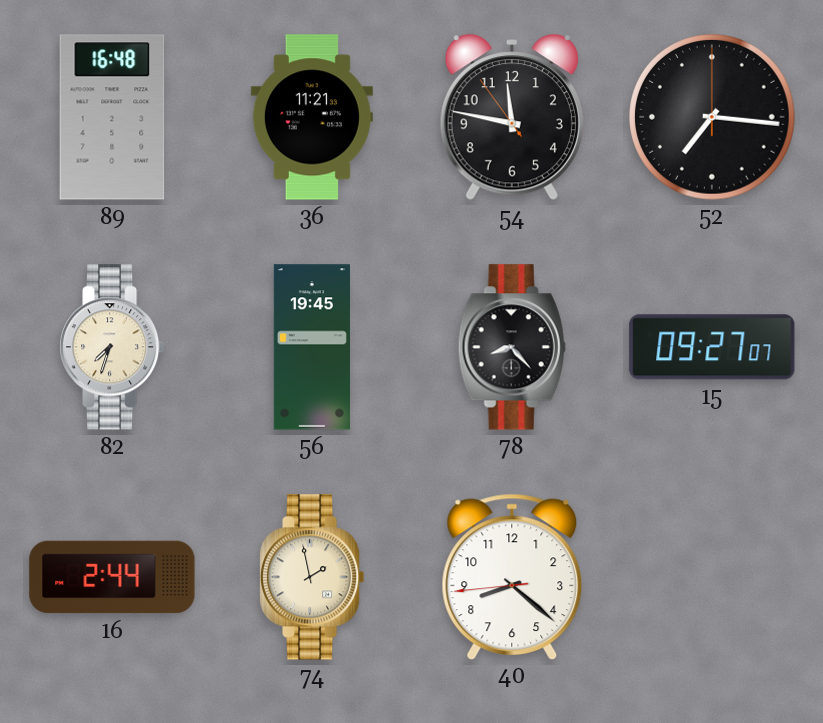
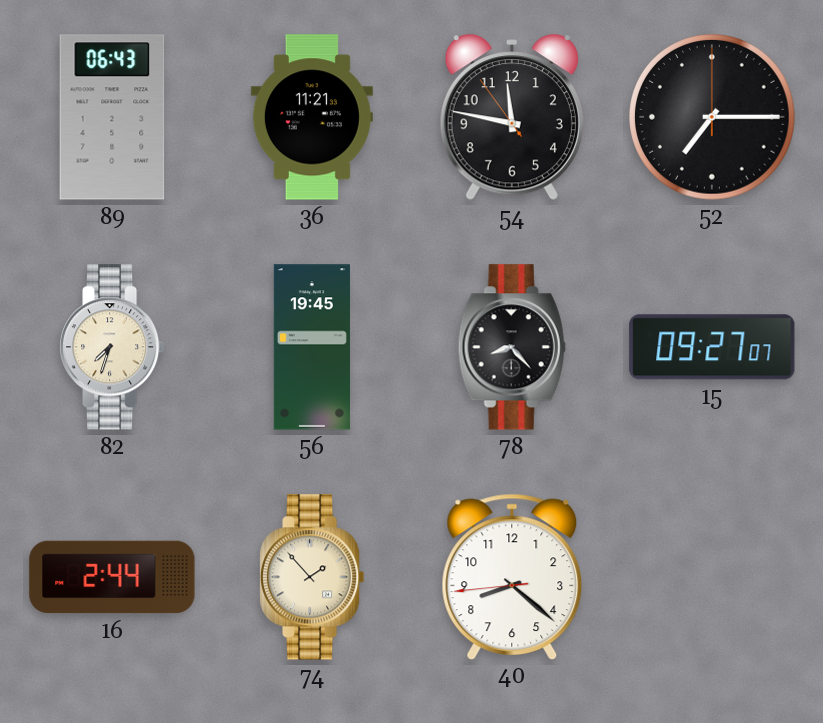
89: 16:48 -> 06:43
52: 7:16 -> 7:15
74: 1:58 -> 1:53
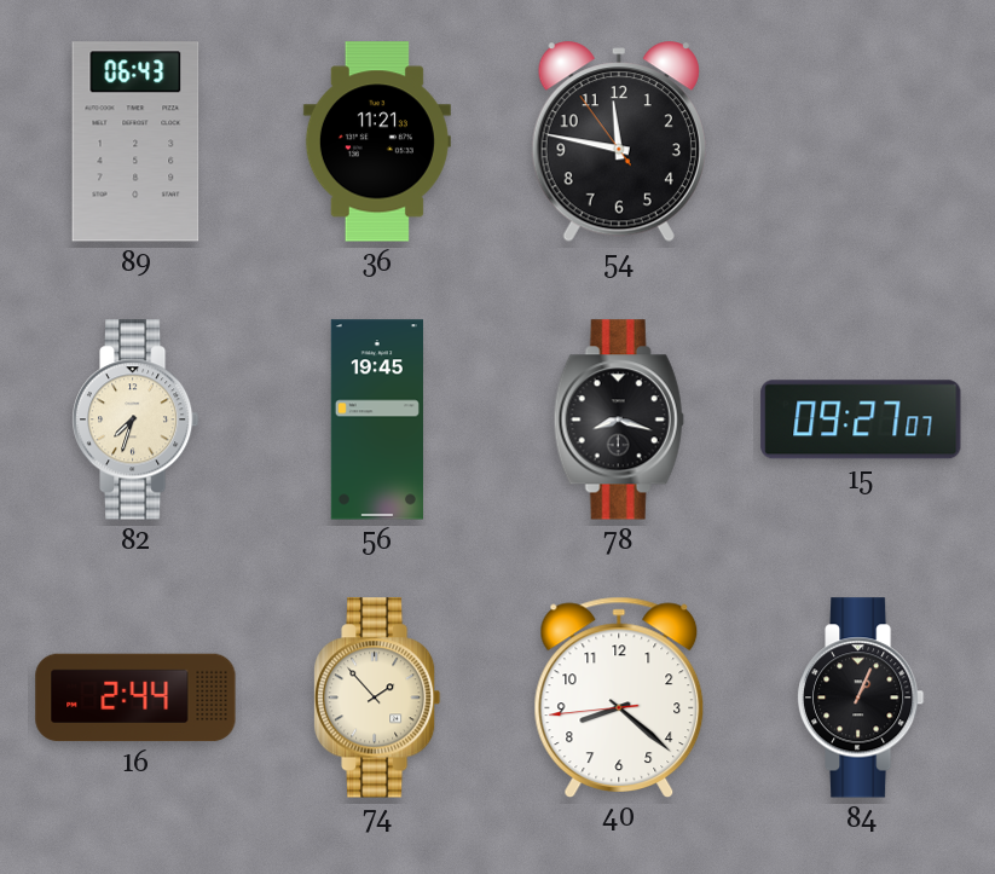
52: 7:15 -> none
78: 8:23 -> 8:18
84: none -> 1:04
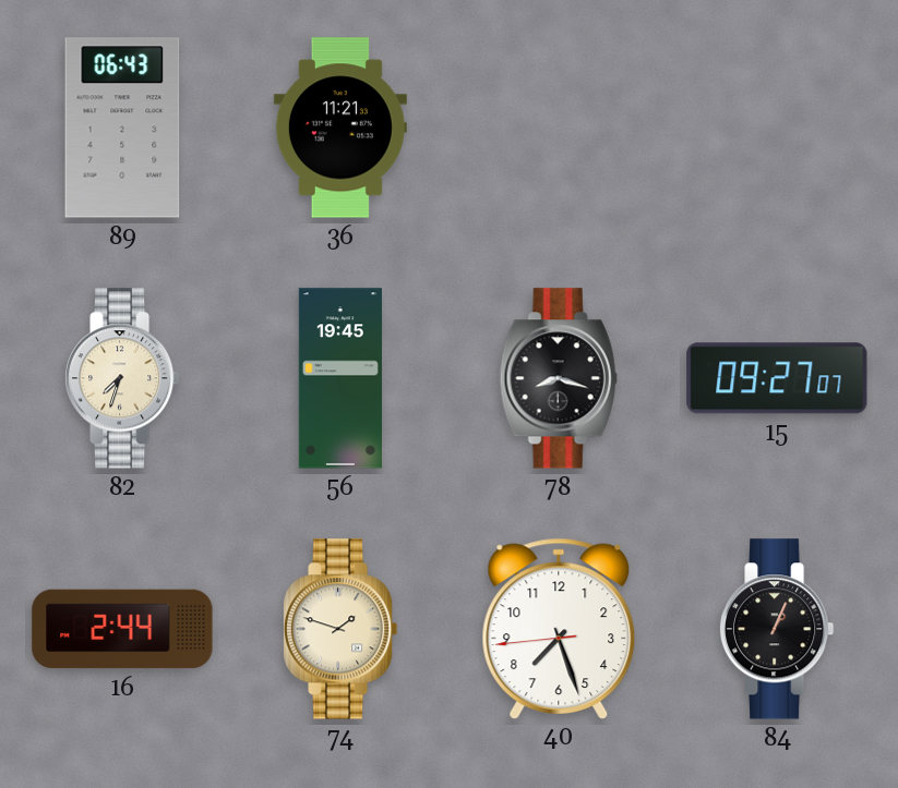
54: 11:46 -> none
74: 1:53 -> 1:48
40: 8:21 -> 7:26
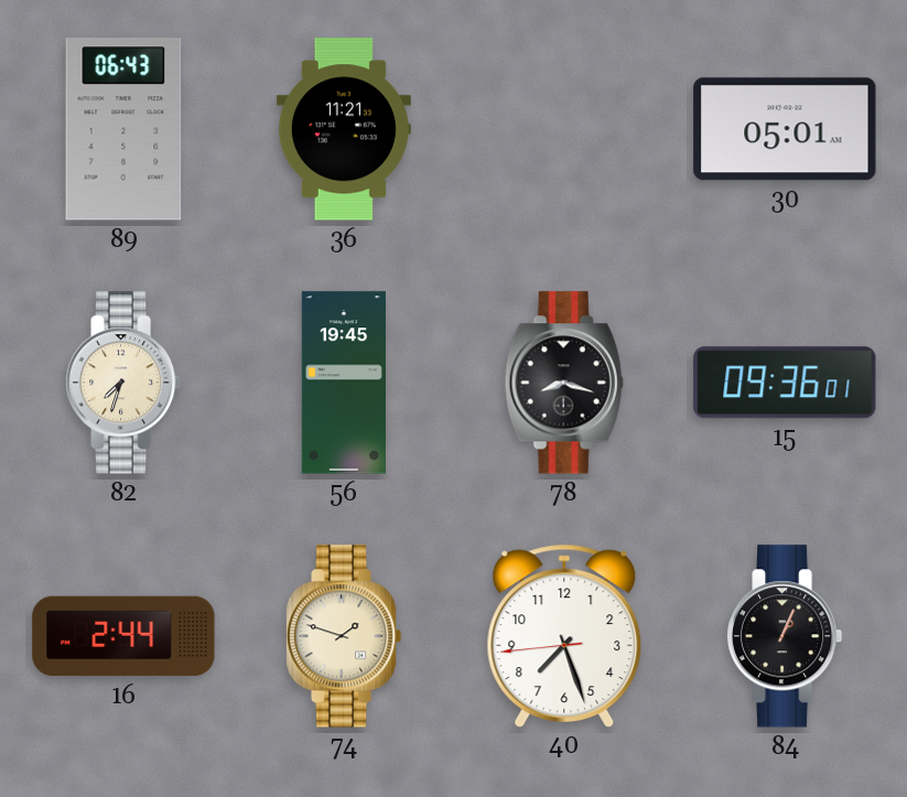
30: none -> 05:01
15: 09:27 -> 09:36
